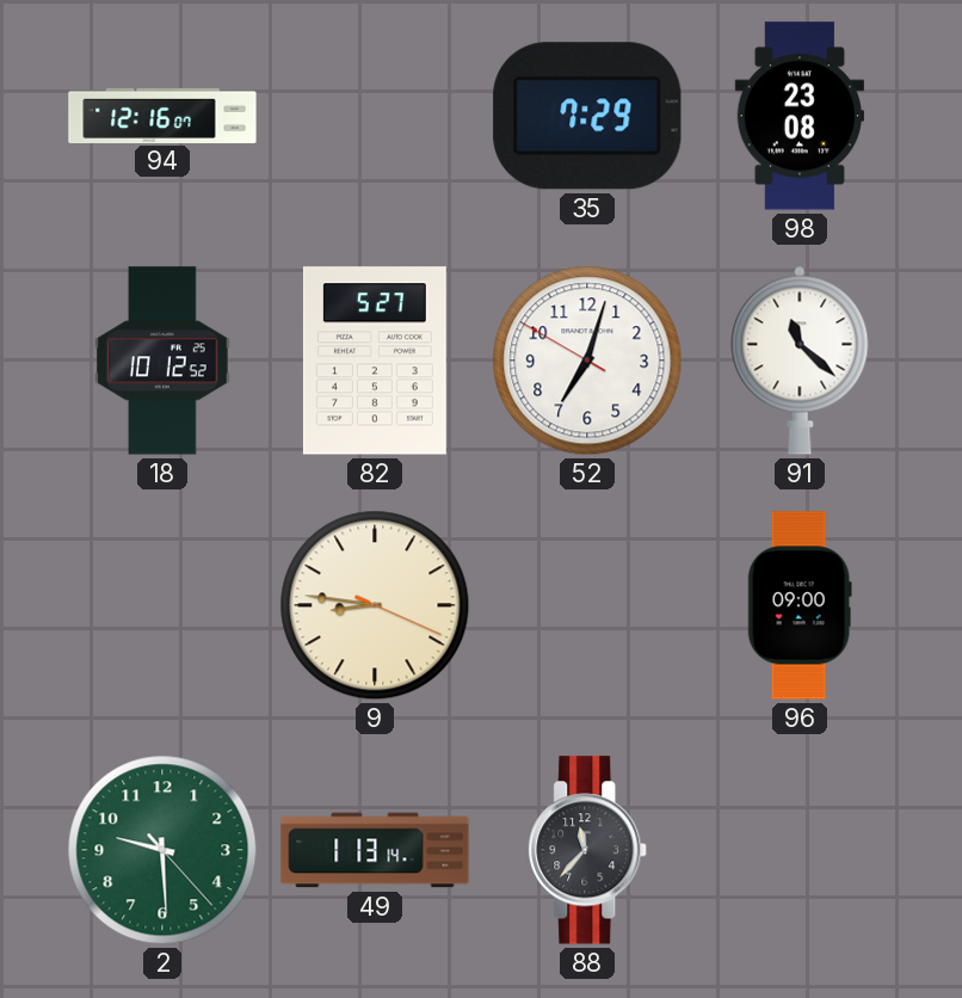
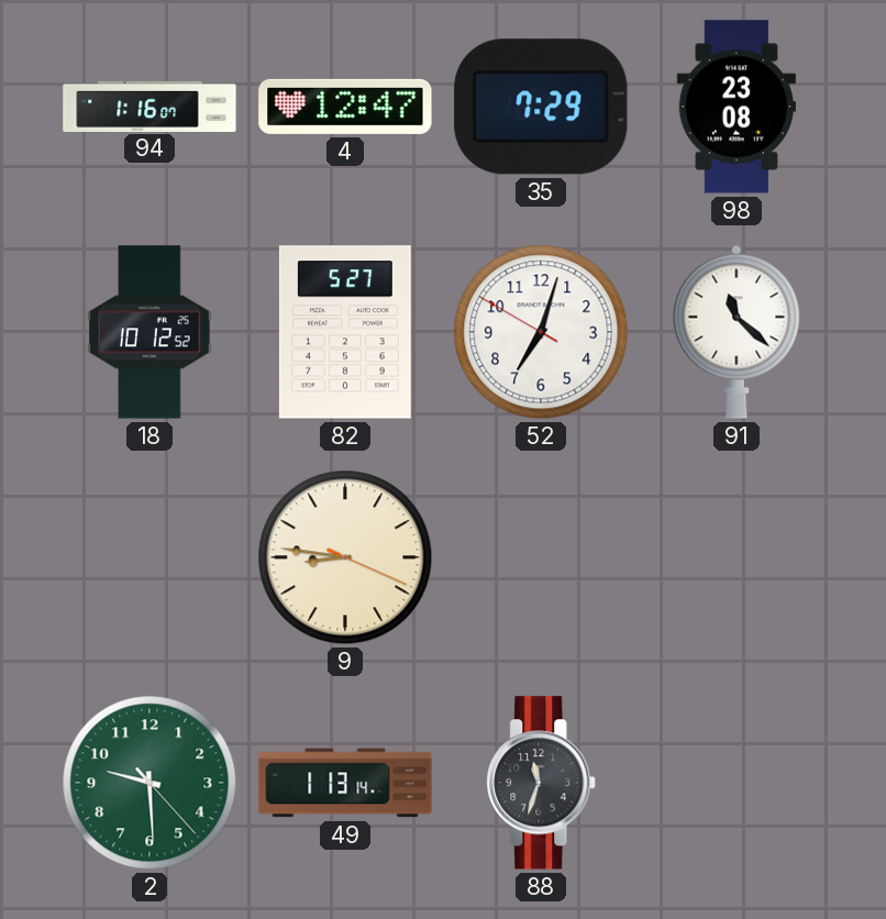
94: 12:16 -> 1:16
4: none -> 12:47
96: 09:00 -> none
88: 11:37 -> 11:33
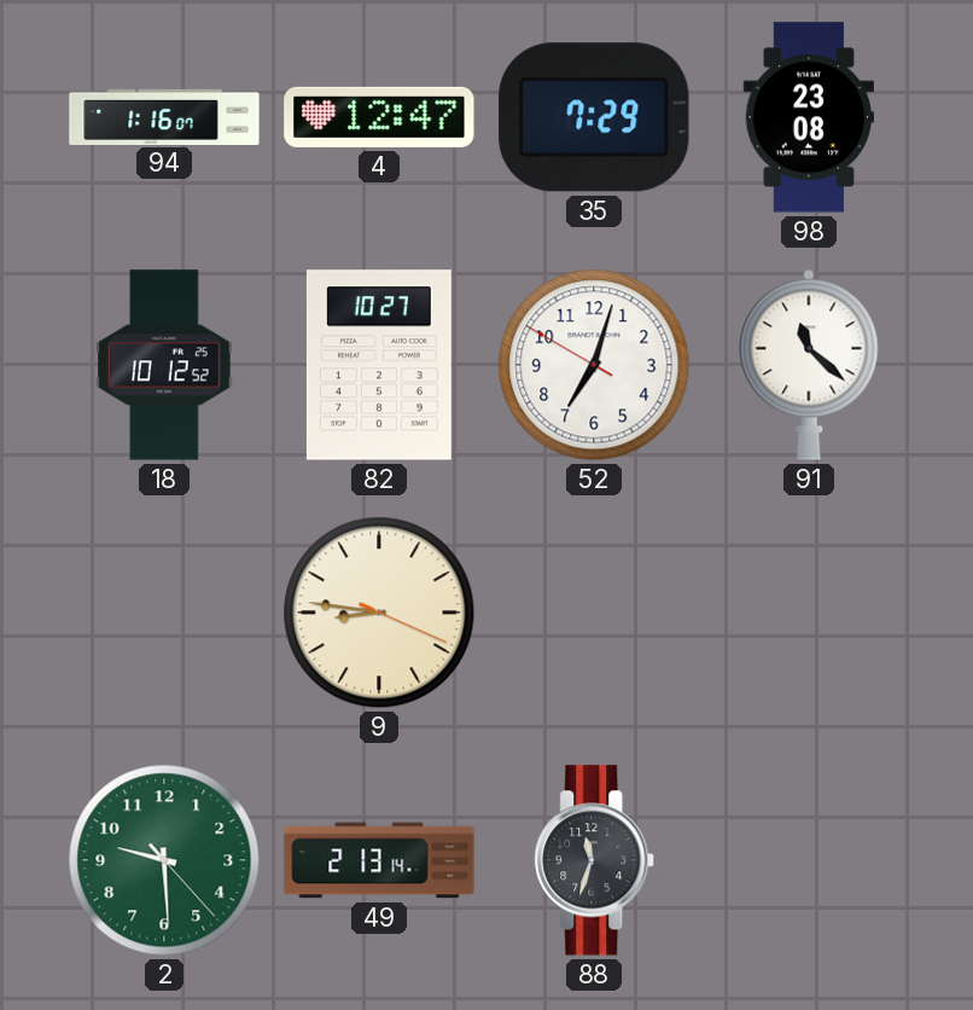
82: 5:27 -> 10:27
49: 1:13 -> 2:13
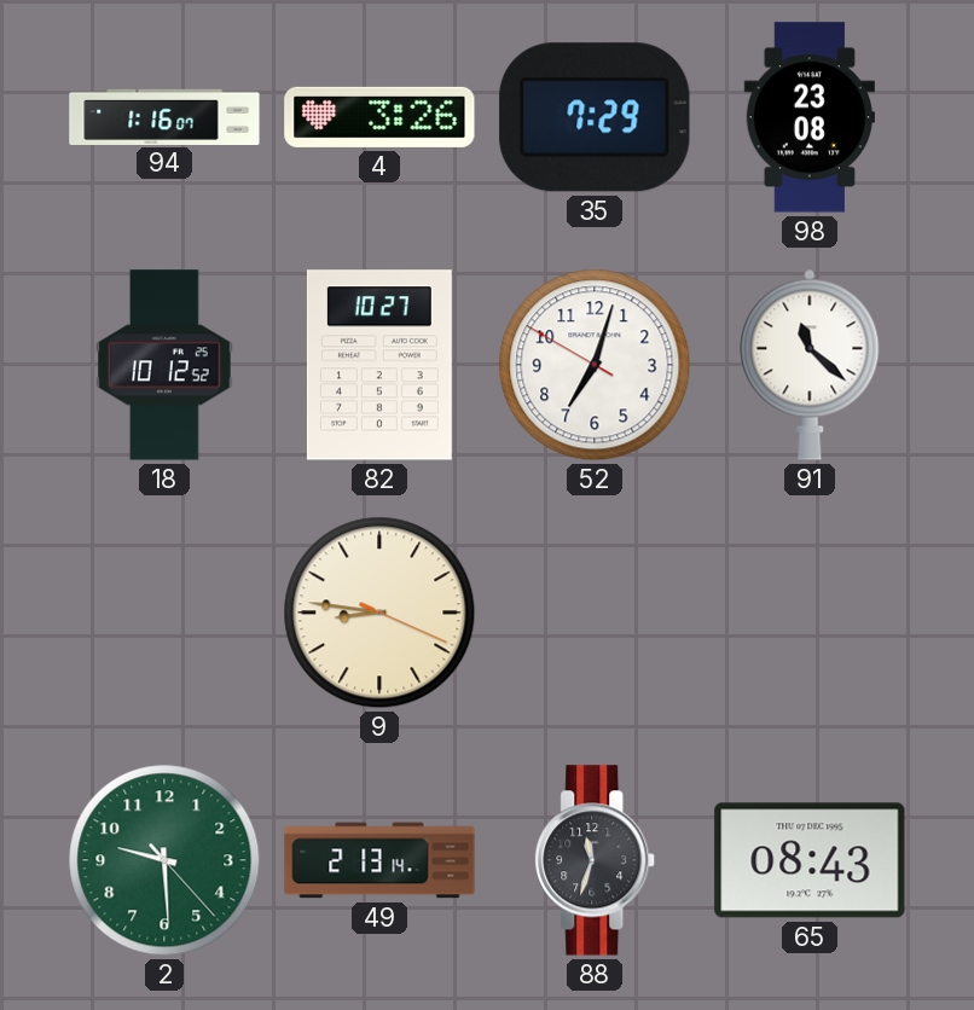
4: 12:47 -> 3:26
65: none -> 08:43
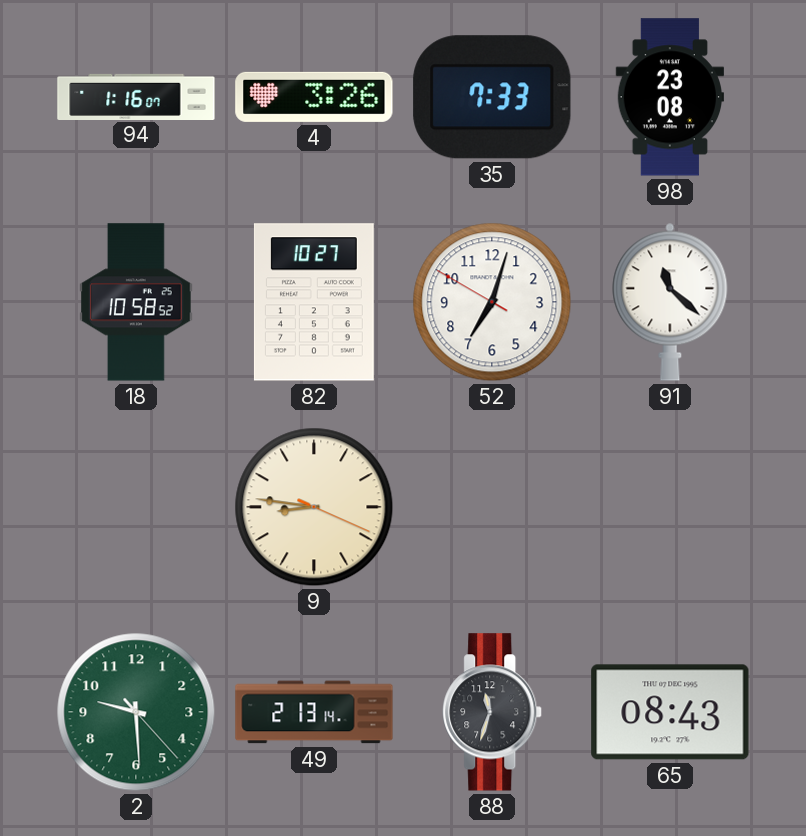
35: 7:29 -> 7:33
18: 10:12 -> 10:58
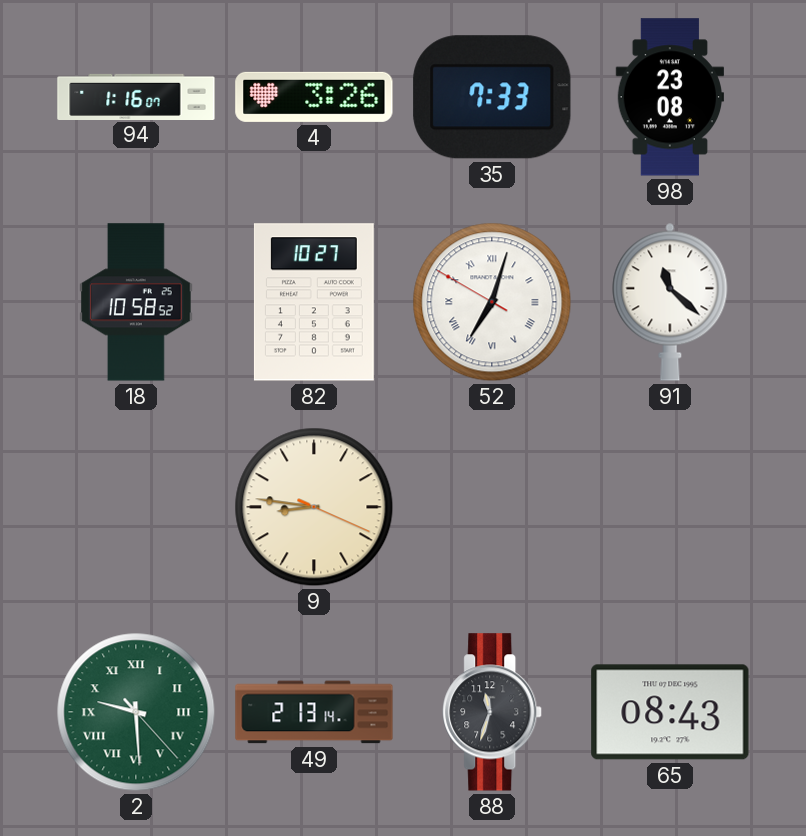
52 numerals: Arabic -> Roman
2 numerals: Arabic -> Roman
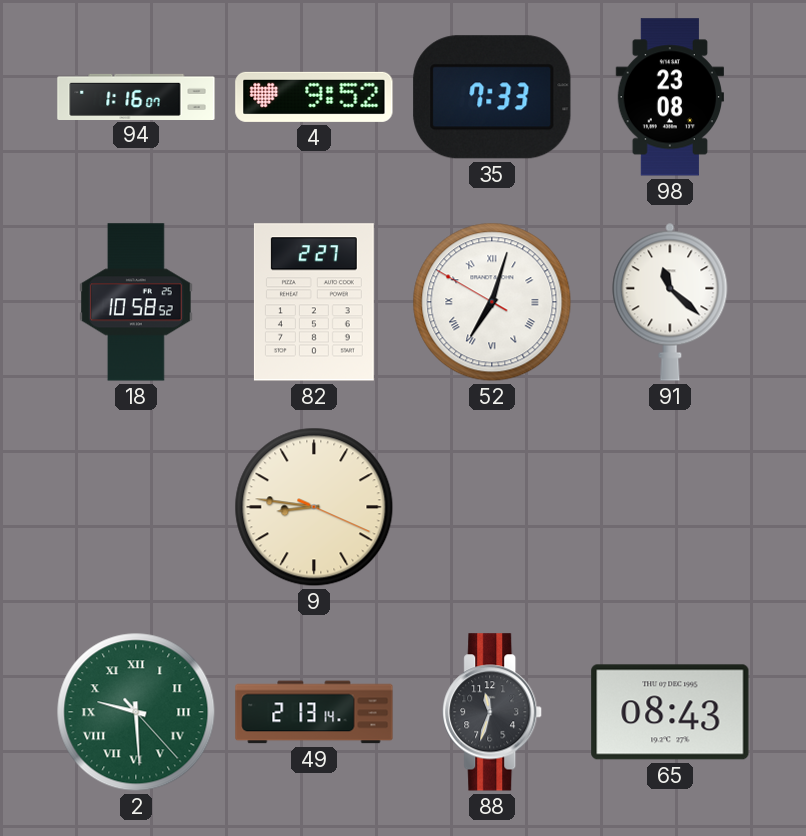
4: 3:26 -> 9:52
82: 10:27 -> 2:27
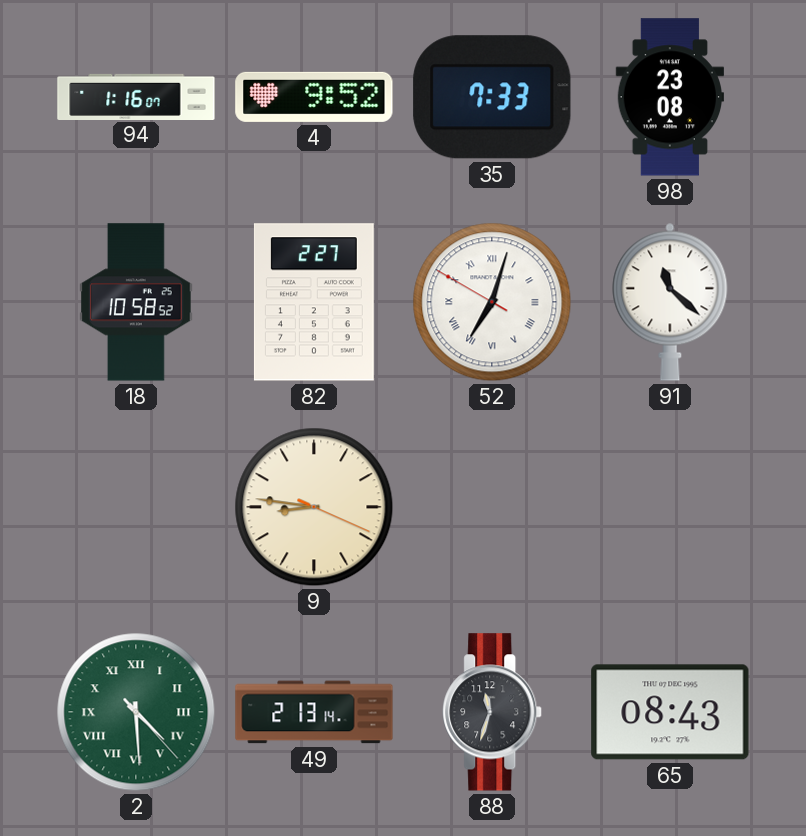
2: 9:29 -> 4:29
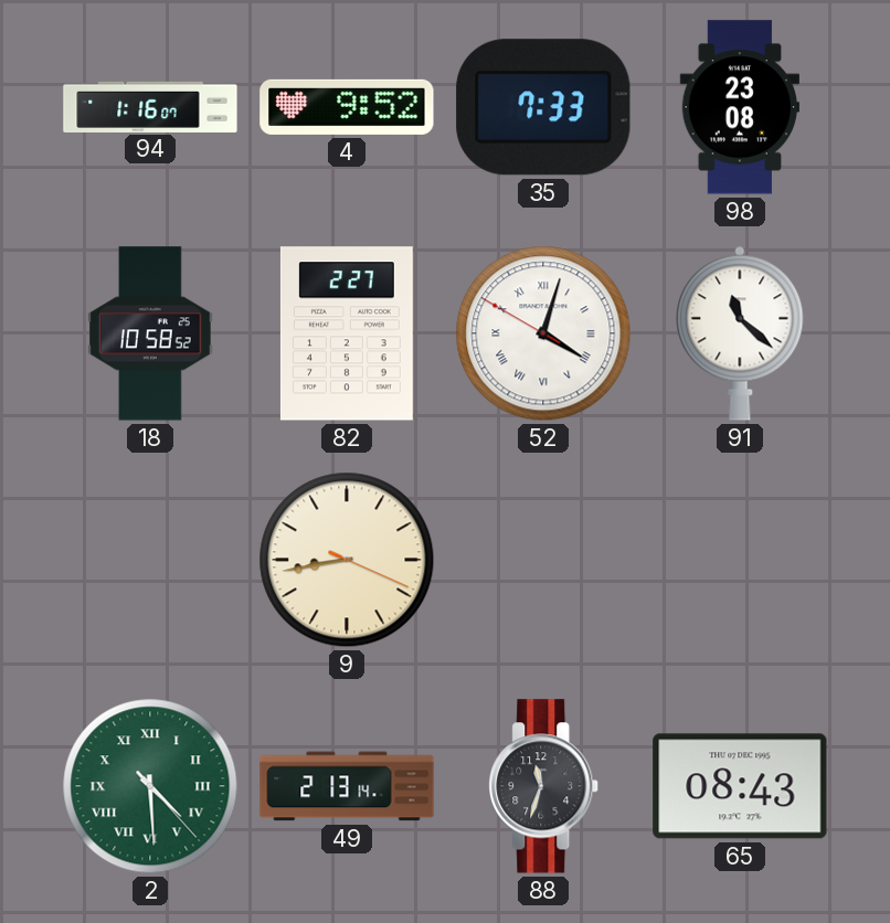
52: 7:02 -> 4:02
9: 8:46 -> 8:43
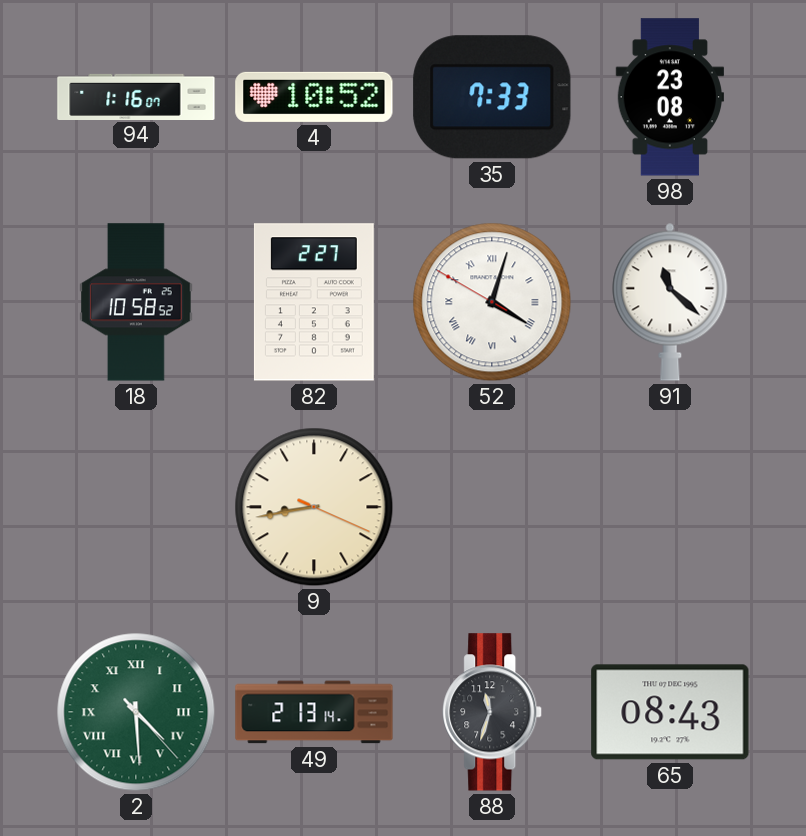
4: 9:52 -> 10:52
